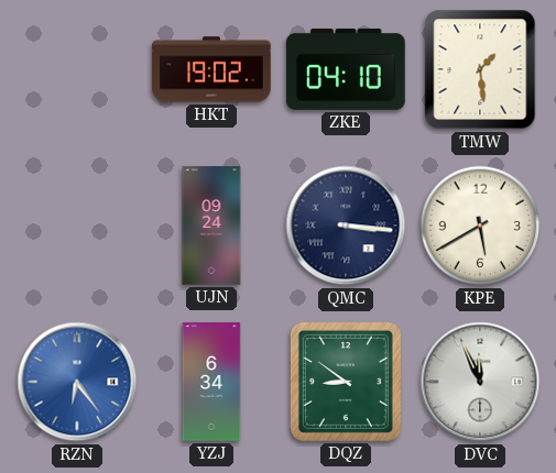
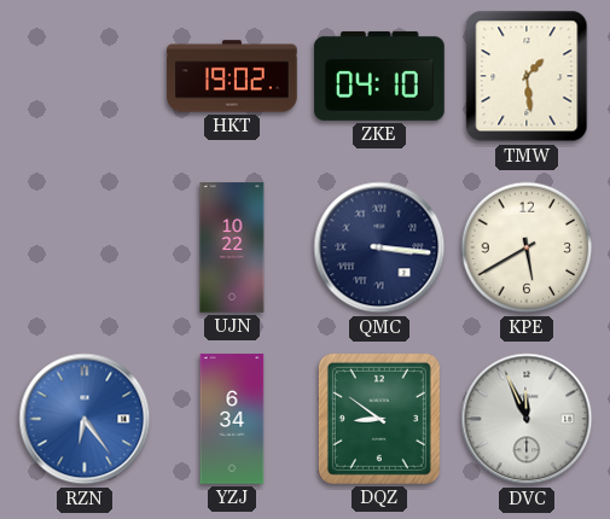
UJN: 09:24 -> 10:22
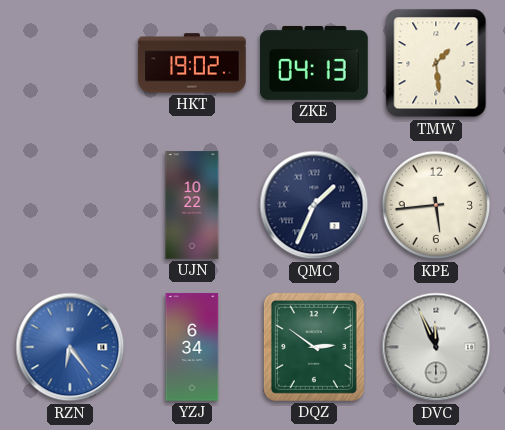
ZKE: 04:10 -> 04:13
QMC: 3:16 -> 1:34
KPE: 5:40 -> 5:44
DQZ: 8:51 -> 2:51
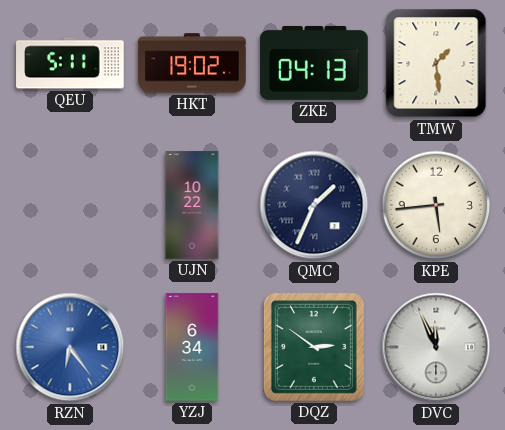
QEU: none -> 5:11
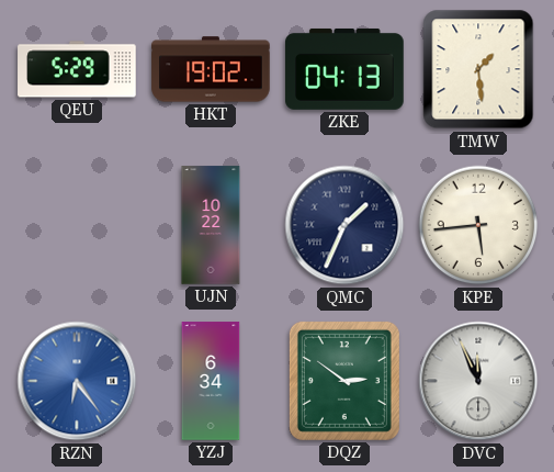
QEU: 5:11 -> 5:29
